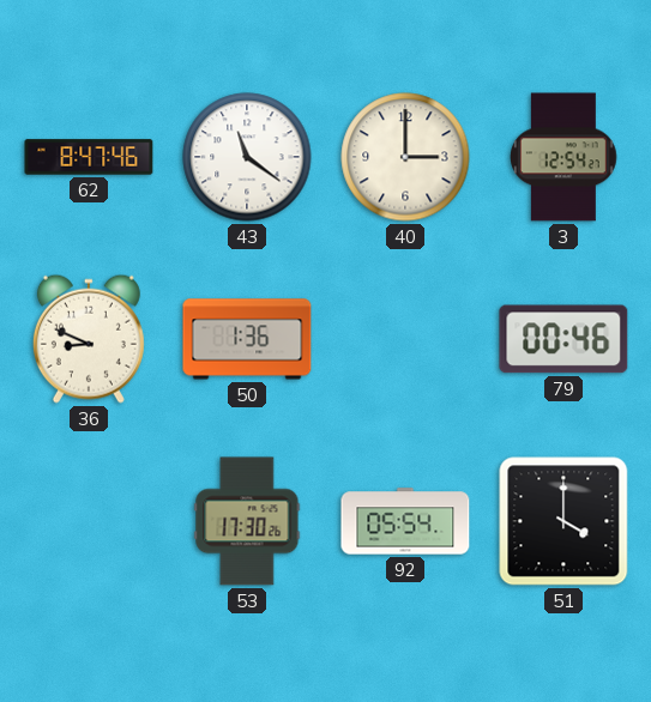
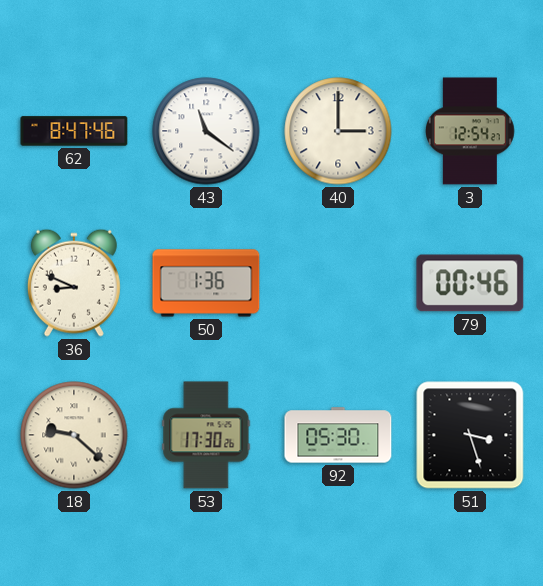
18: none -> 9:22
92: 05:54 -> 05:30
51: 4:00 -> 3:27
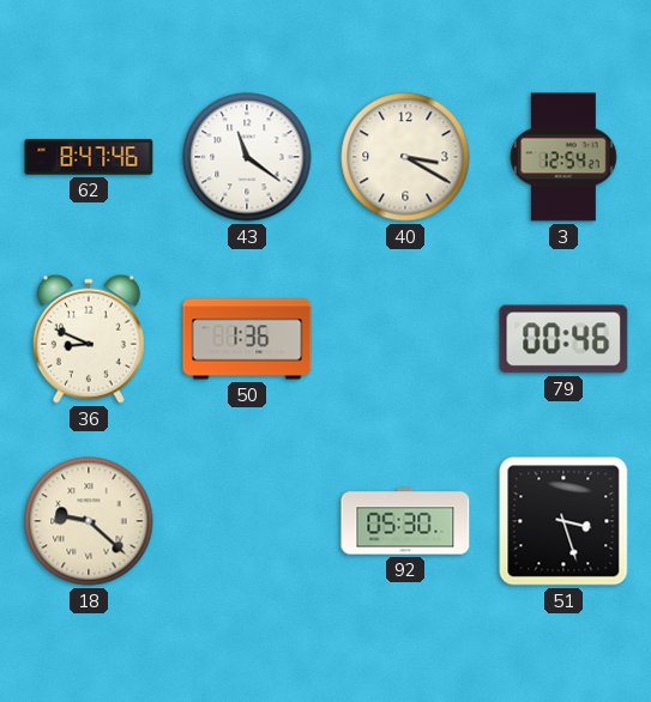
40: 3:00 -> 3:20
53: 17:30 -> none
